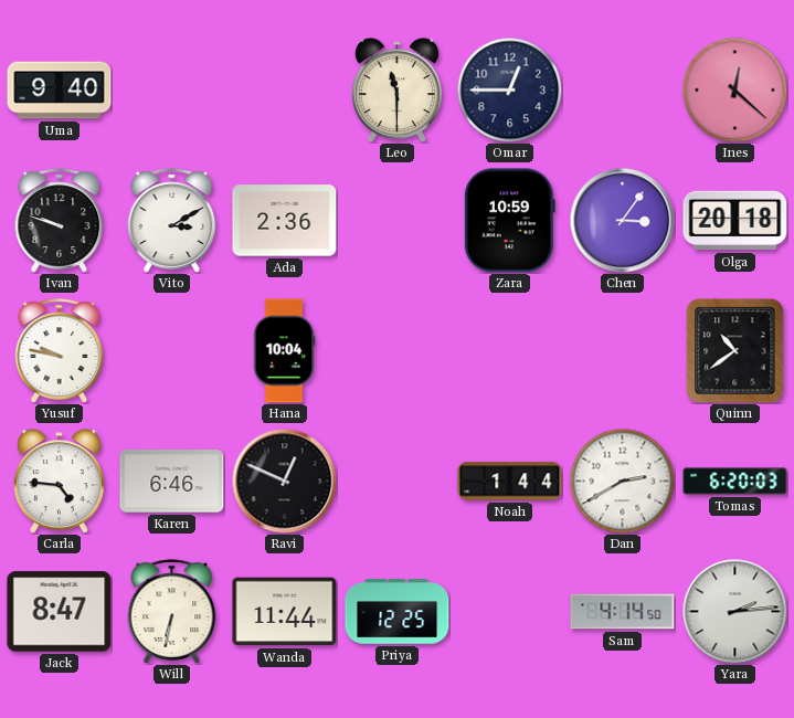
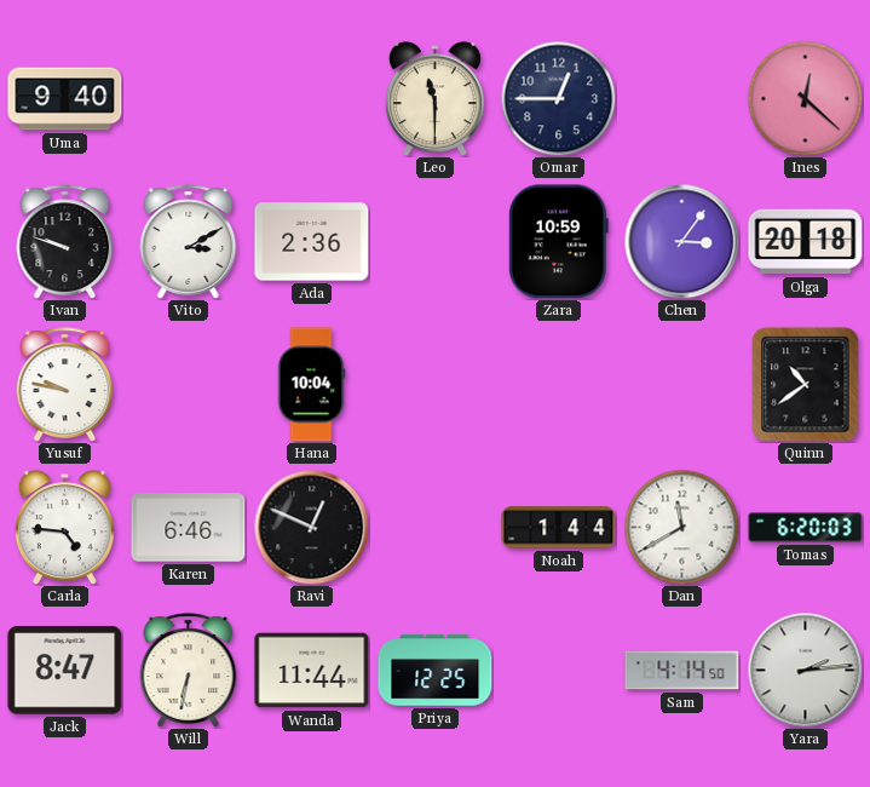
Dan: 2:40 -> 11:40
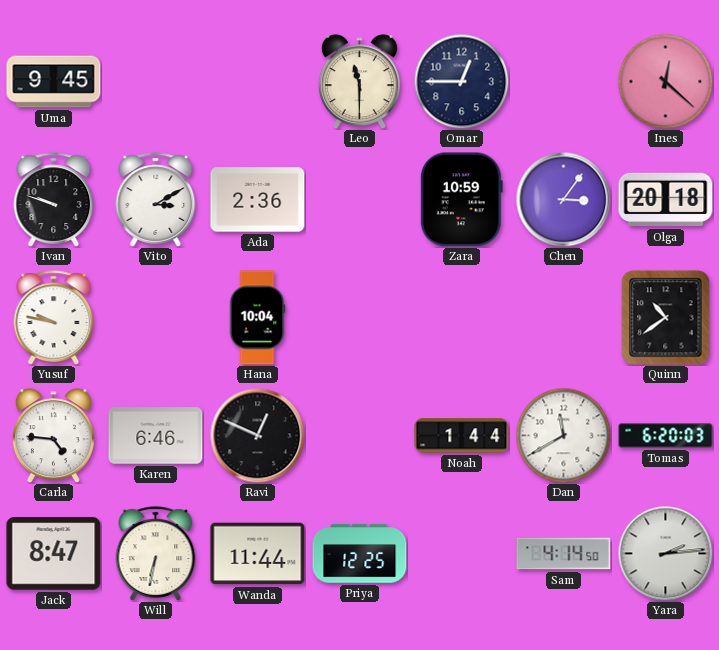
Uma: 9:40 -> 9:45
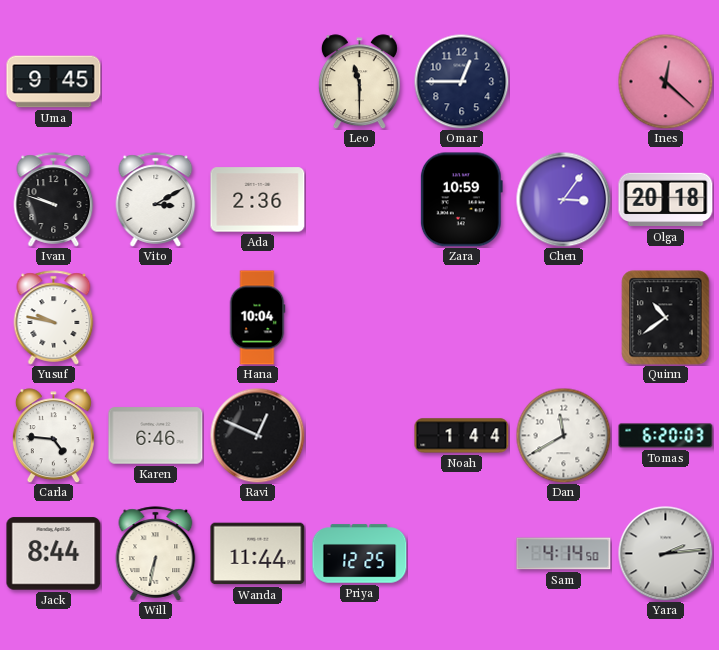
Jack: 8:47 -> 8:44
